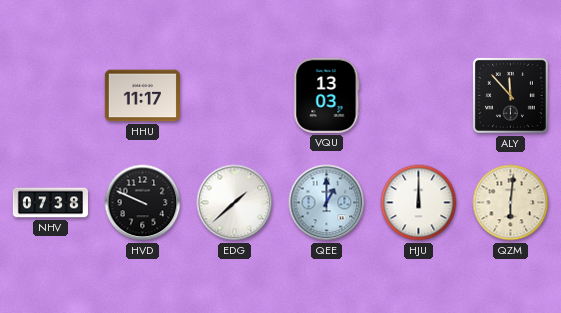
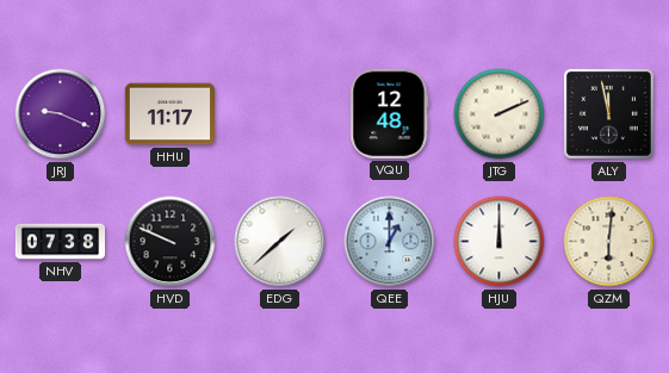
JRJ: none -> 9:19
VQU: 13:03 -> 12:48
JTG: none -> 2:11
ALY: 11:53 -> 11:58
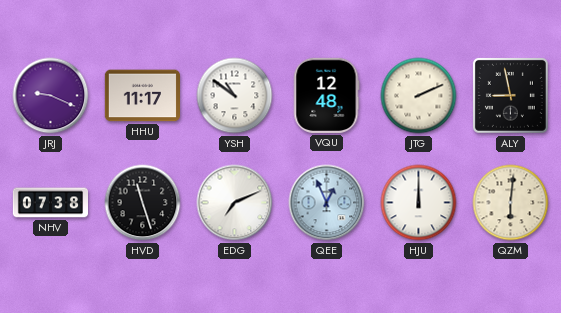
YSH: none -> 10:51
ALY: 11:58 -> 8:58
HVD: 9:49 -> 11:27
EDG: 1:38 -> 7:11
QEE: 1:00 -> 12:56
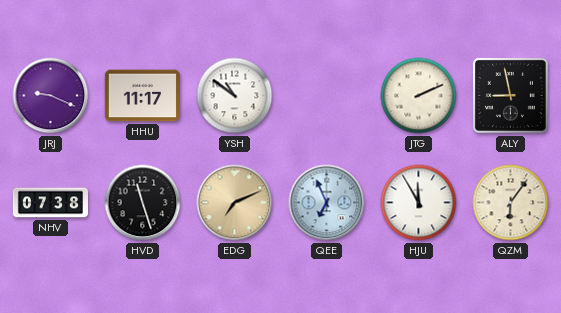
VQU: 12:48 -> none
EDG dial: white -> champagne
QEE: 12:56 -> 6:56
HJU: 12:00 -> 11:55
QZM: 6:01 -> 6:06
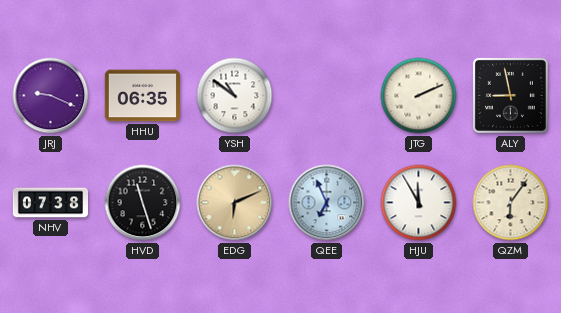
HHU: 11:17 -> 06:35
EDG: 7:11 -> 6:11
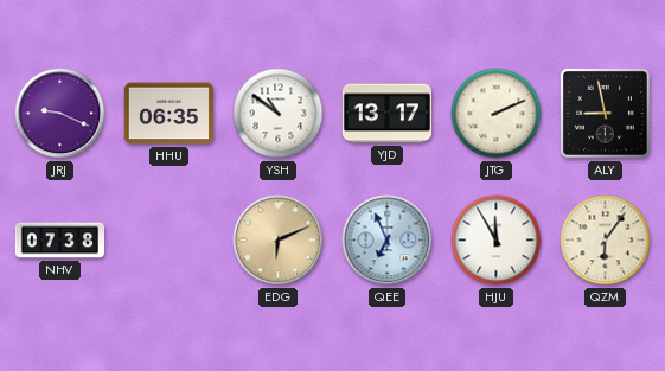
YJD: none -> 13:17
HVD: 11:27 -> none
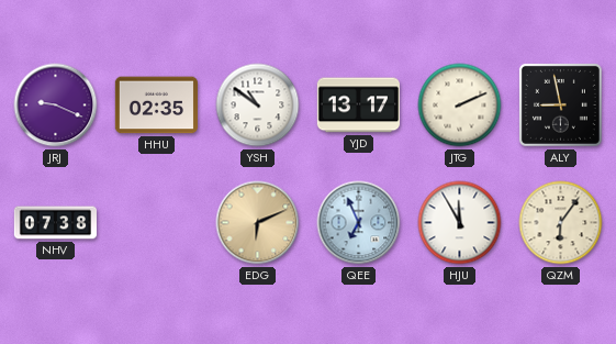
HHU: 06:35 -> 02:35
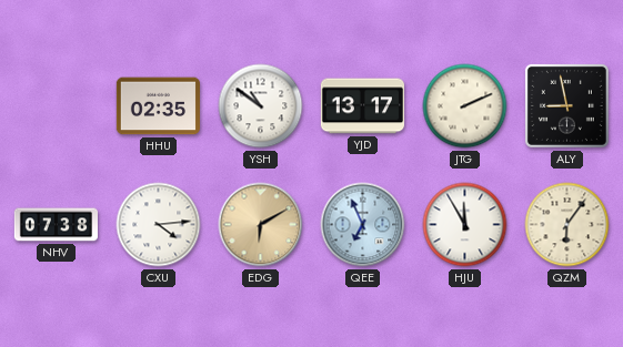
JRJ: 9:19 -> none
CXU: none -> 4:14
EDG: 6:11 -> 6:10
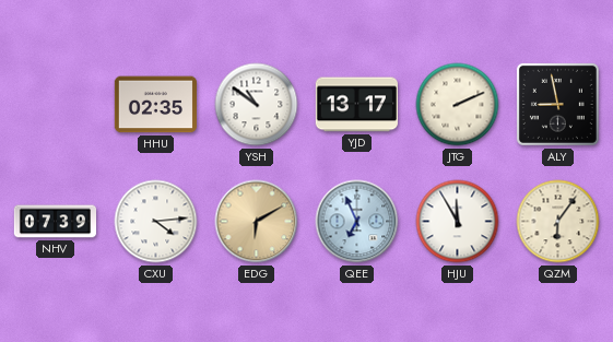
NHV: 07:38 -> 07:39
